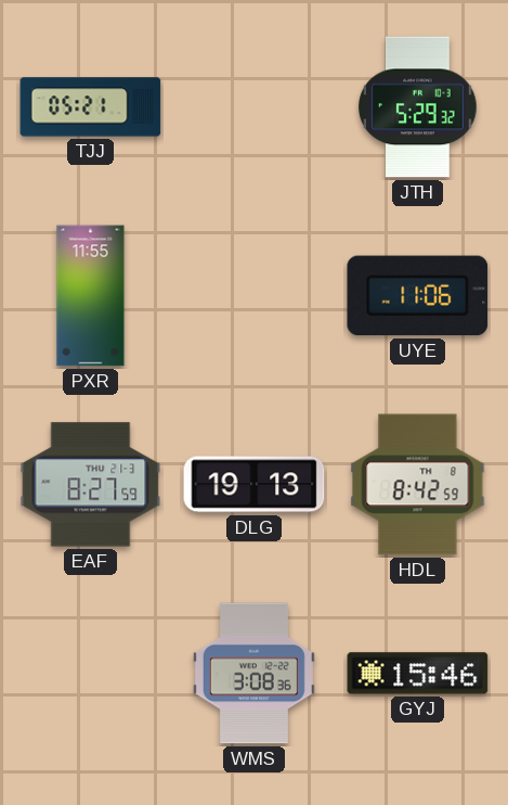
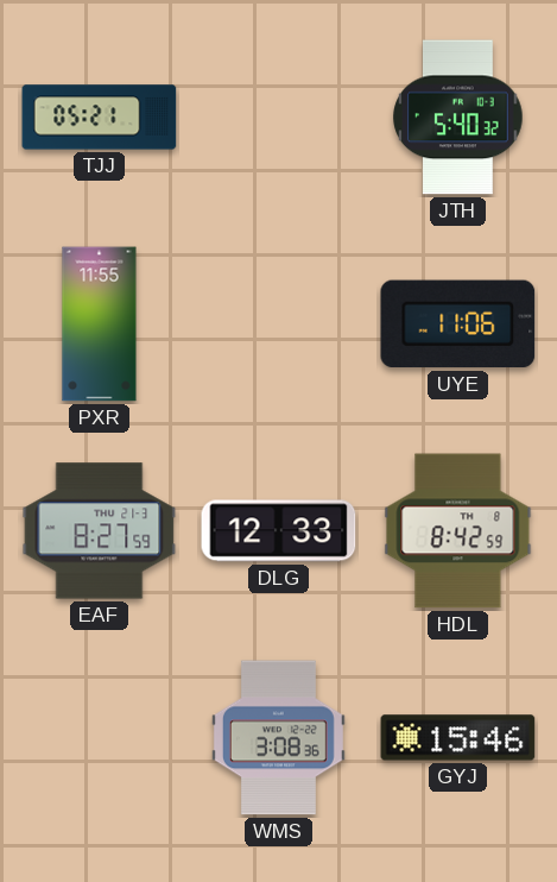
JTH: 5:29 -> 5:40
DLG: 19:13 -> 12:33
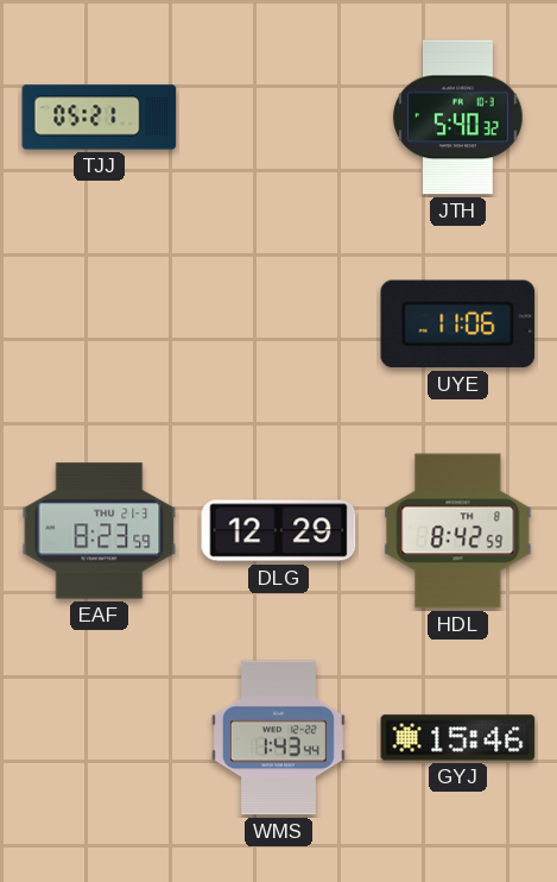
PXR: 11:55 -> none
EAF: 8:27 -> 8:23
DLG: 12:33 -> 12:29
WMS: 3:08 -> 1:43
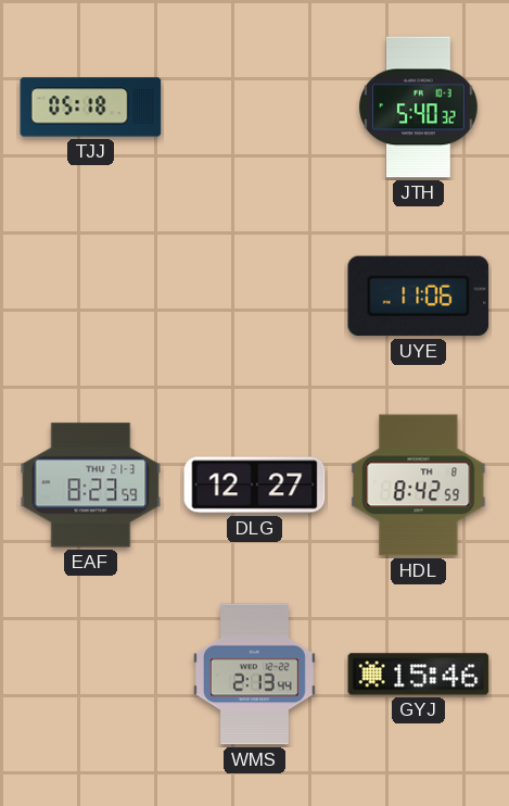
TJJ: 05:21 -> 05:18
DLG: 12:29 -> 12:27
WMS: 1:43 -> 2:13
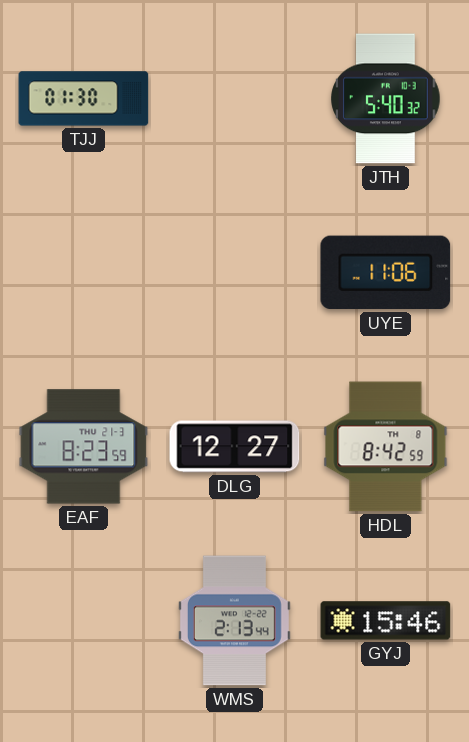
TJJ: 05:18 -> 01:30
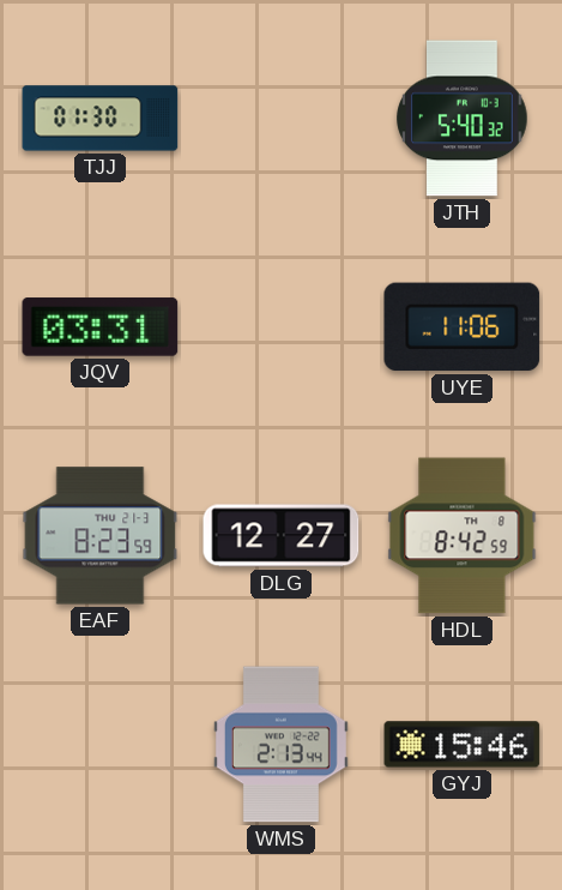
JQV: none -> 03:31
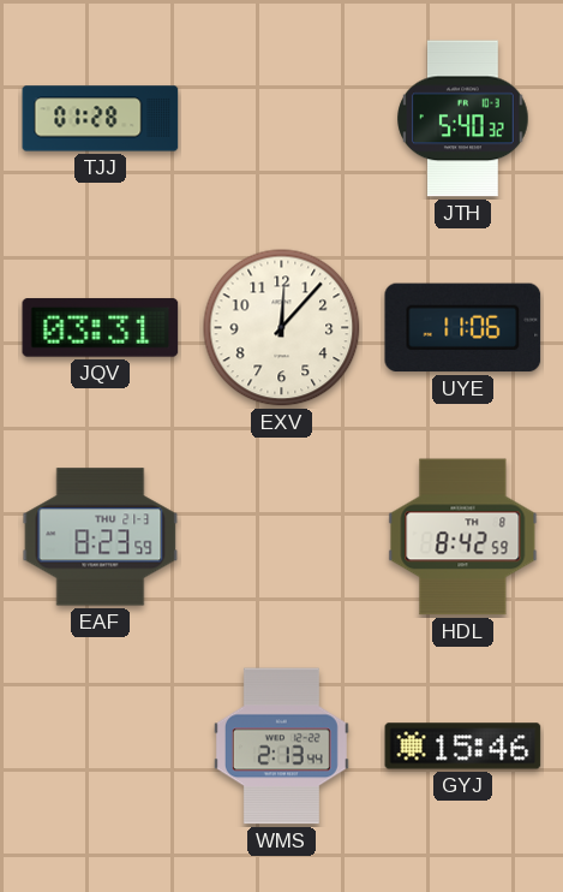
TJJ: 01:30 -> 01:28
EXV: none -> 12:07
DLG: 12:27 -> none
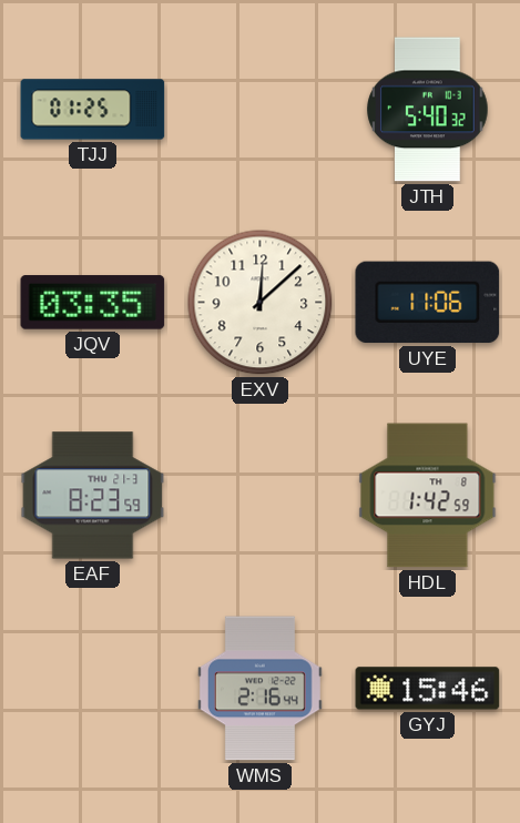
TJJ: 01:28 -> 01:25
JQV: 03:31 -> 03:35
EXV: 12:07 -> 12:08
HDL: 8:42 -> 1:42
WMS: 2:13 -> 2:16
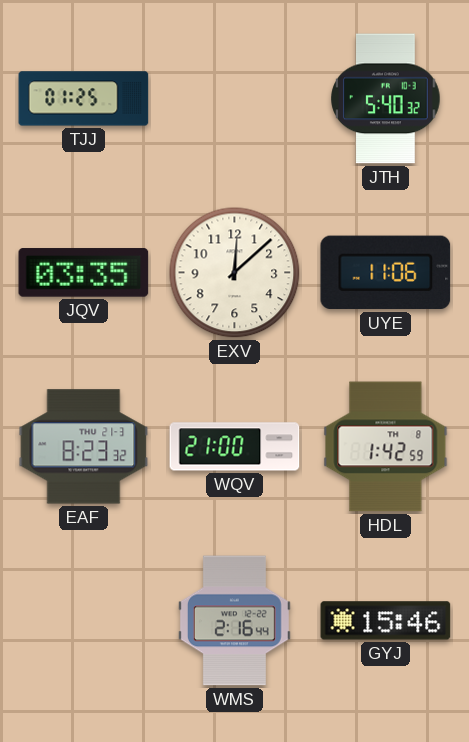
EAF: 8:23:59 -> 8:23:32
WQV: none -> 21:00
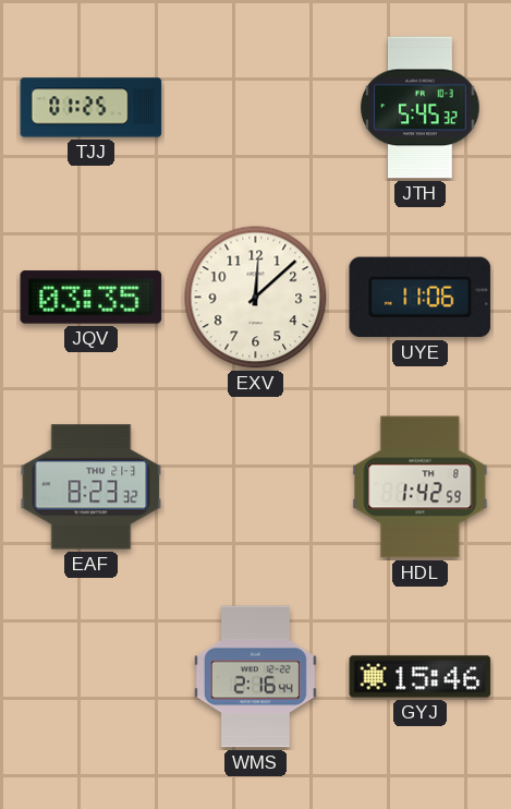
JTH: 5:40 -> 5:45
WQV: 21:00 -> none
